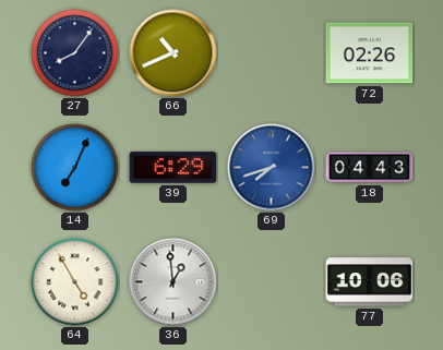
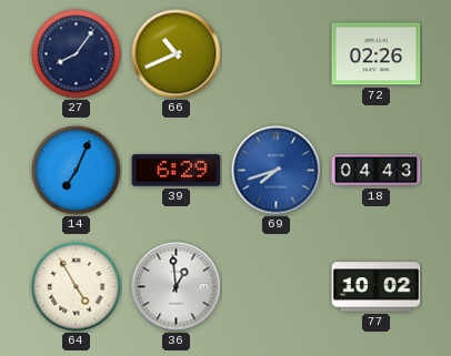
77: 10:06 -> 10:02
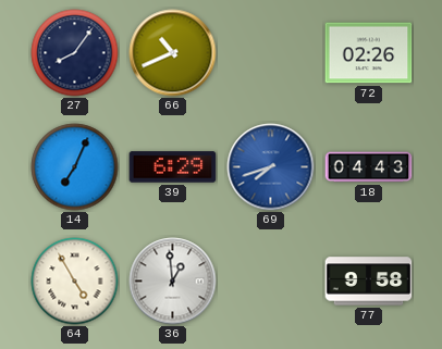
77: 10:02 -> 9:58
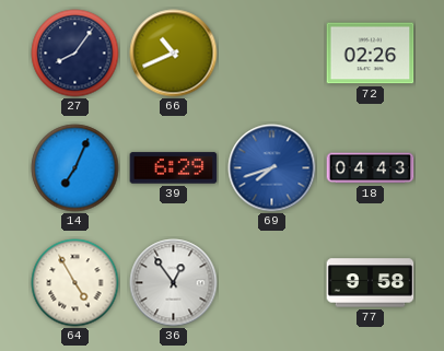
36: 12:59 -> 12:54
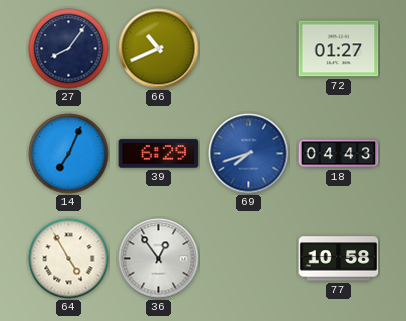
72: 02:26 -> 01:27
77: 9:58 -> 10:58
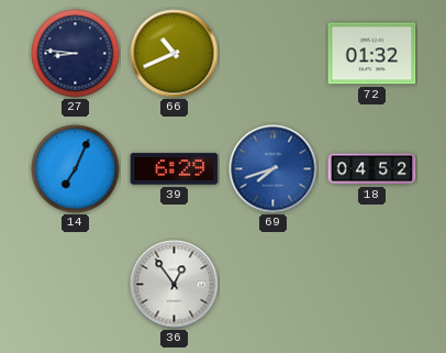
27: 8:06 -> 8:46
72: 01:27 -> 01:32
18: 04:43 -> 04:52
64: 4:55 -> none
77: 10:58 -> none
